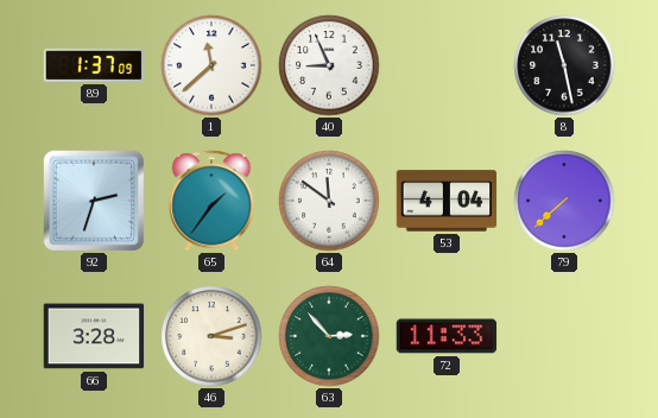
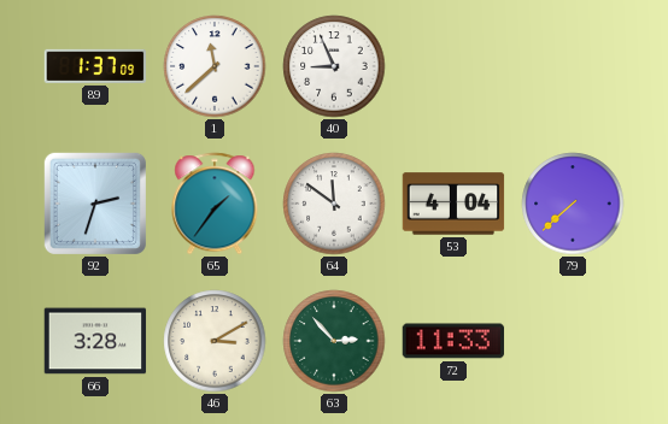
8: 11:28 -> none
46: 3:12 -> 3:10
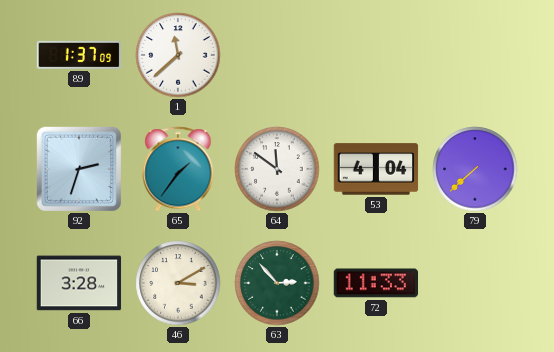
40: 8:56 -> none
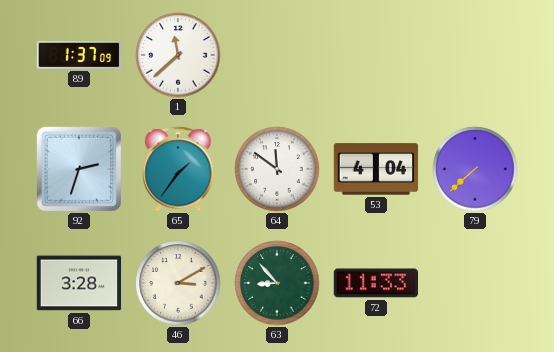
63: 2:53 -> 8:53
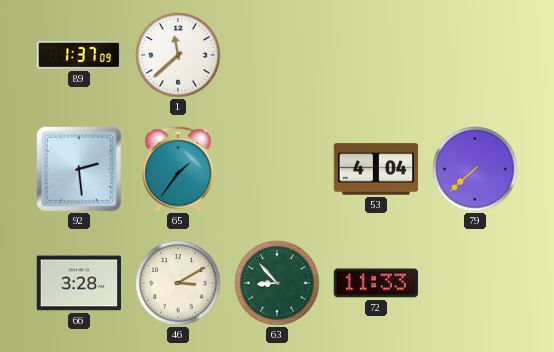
92: 2:33 -> 2:29
64: 11:51 -> none
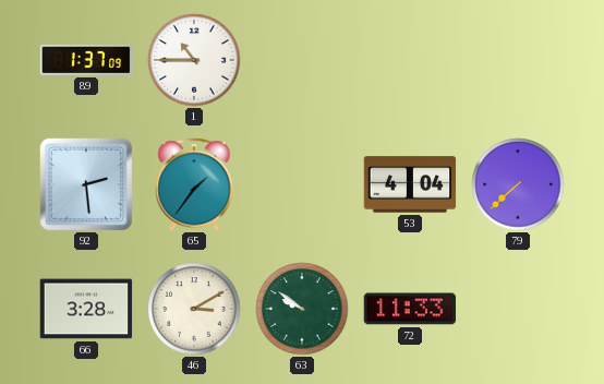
1: 11:38 -> 10:45
63: 8:53 -> 9:51
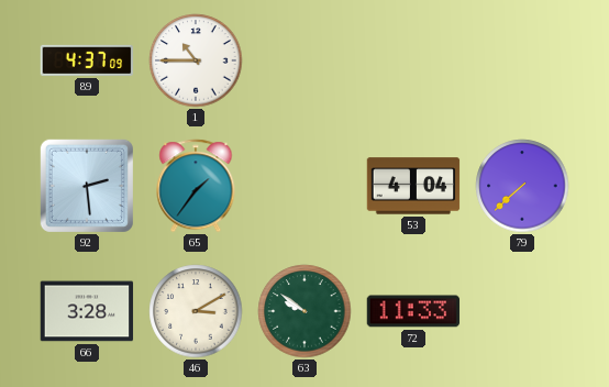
89: 1:37 -> 4:37
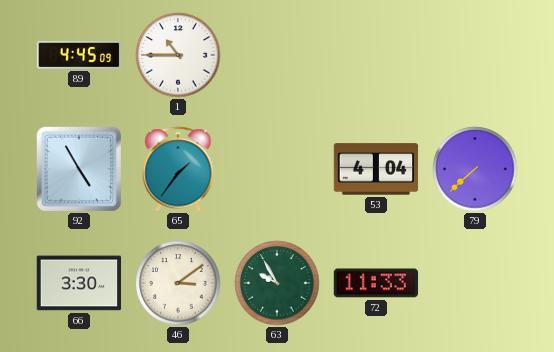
89: 4:37 -> 4:45
92: 2:29 -> 4:55
66: 3:28 -> 3:30
46: 3:10 -> 3:09
63: 9:51 -> 9:55
